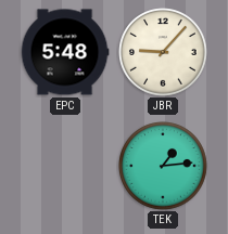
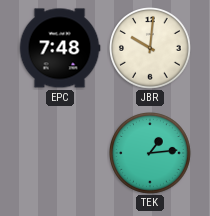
EPC: 5:48 -> 7:48
JBR: 9:07 -> 10:01
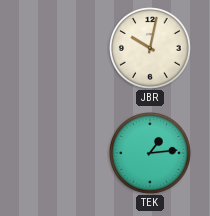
EPC: 7:48 -> none
JBR: 10:01 -> 10:02
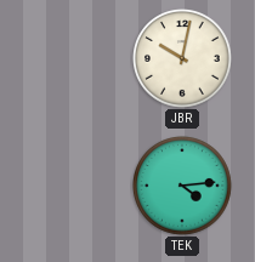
TEK: 1:14 -> 4:14
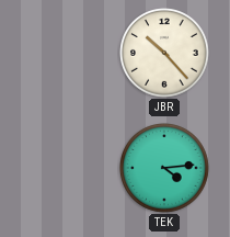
JBR: 10:02 -> 10:23
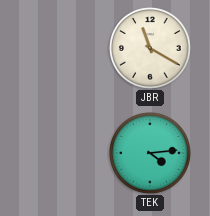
JBR: 10:23 -> 11:20
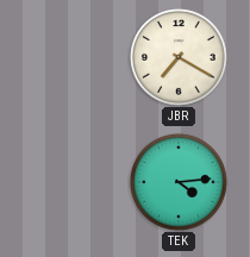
JBR: 11:20 -> 7:20
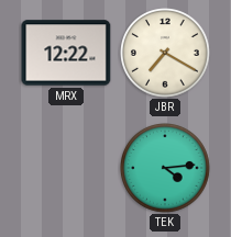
MRX: none -> 12:22
